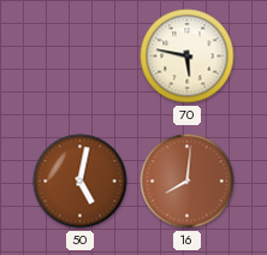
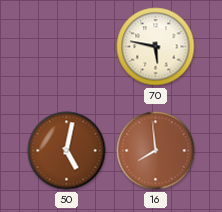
16: 8:01 -> 7:59
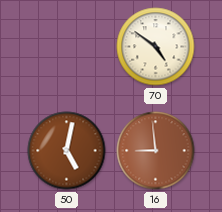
70: 5:47 -> 4:51
16: 7:59 -> 8:59
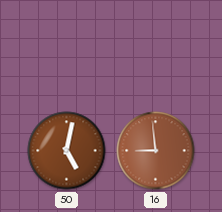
70: 4:51 -> none
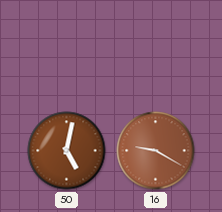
16: 8:59 -> 9:20
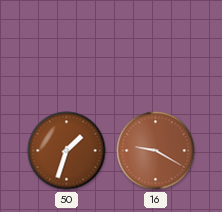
50: 5:02 -> 1:33
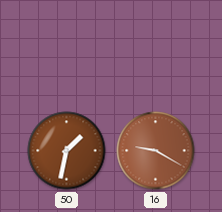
50: 1:33 -> 1:32
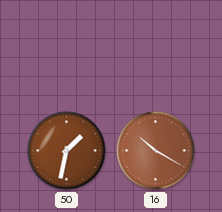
16: 9:20 -> 10:20
